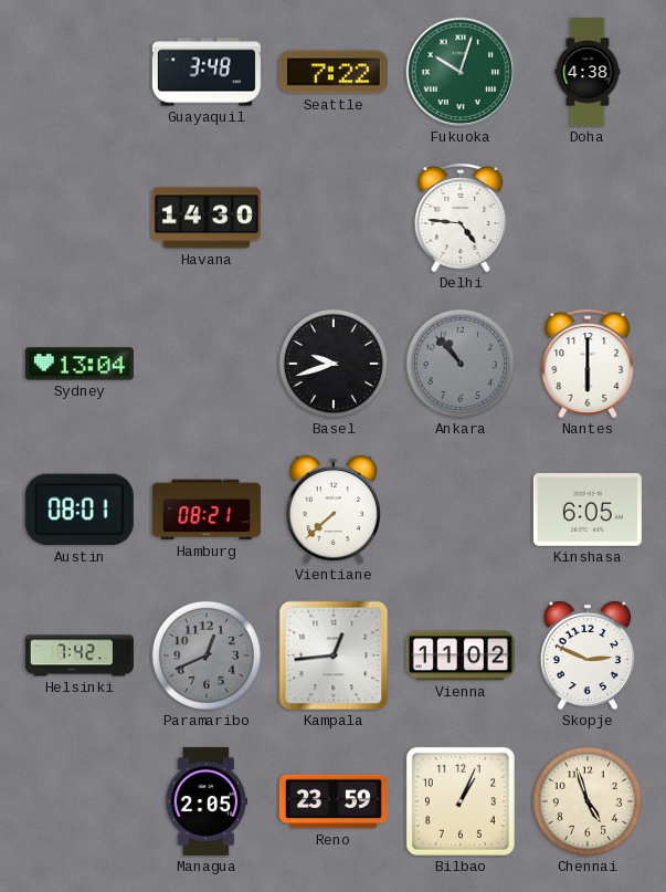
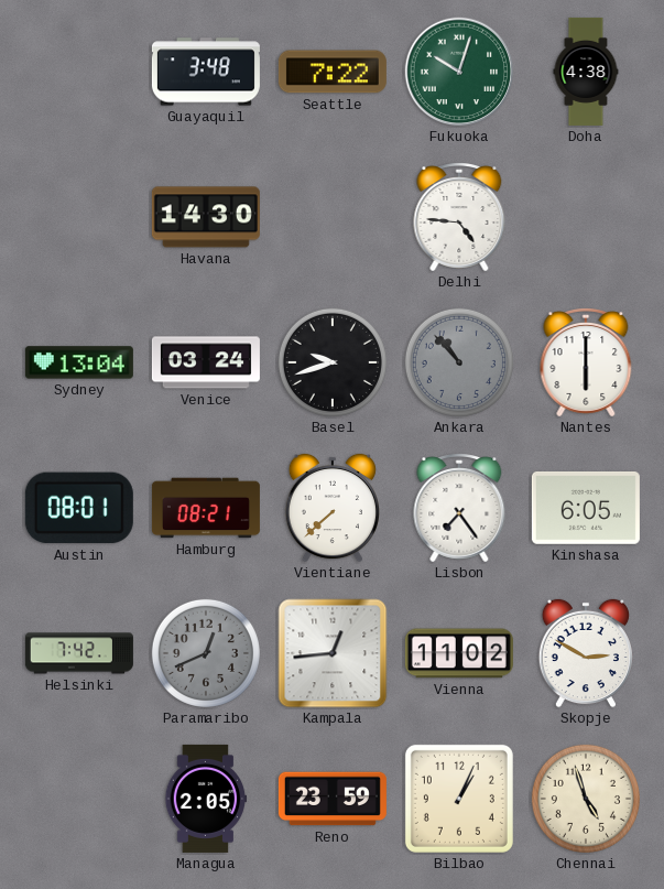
Venice: none -> 03:24
Lisbon: none -> 7:24
Skopje: 2:49 -> 2:50
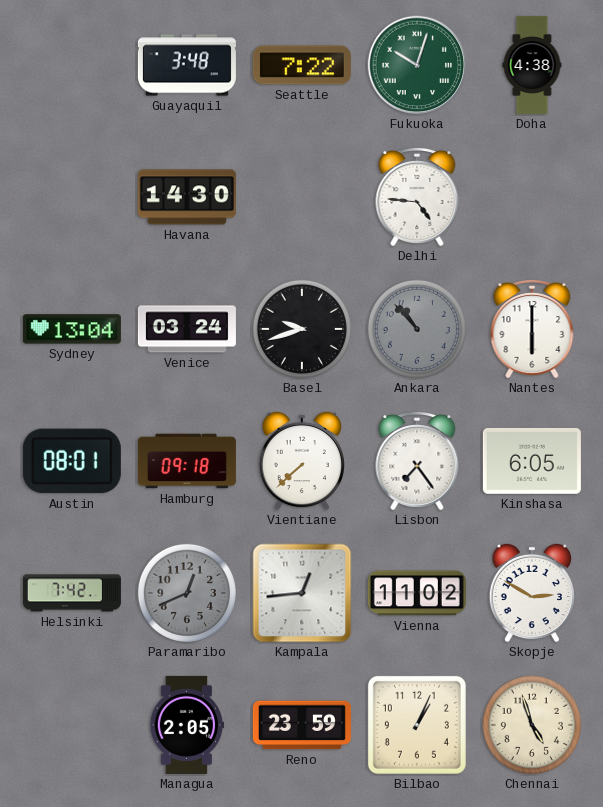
Hamburg: 08:21 -> 09:18
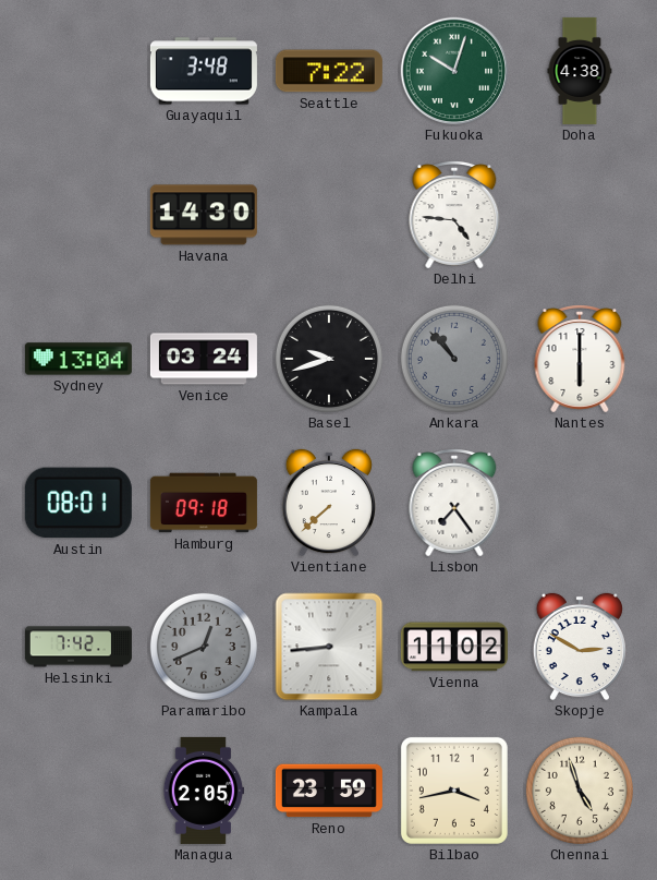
Kinshasa: 6:05 -> none
Kampala: 12:44 -> 8:44
Bilbao: 1:04 -> 3:43
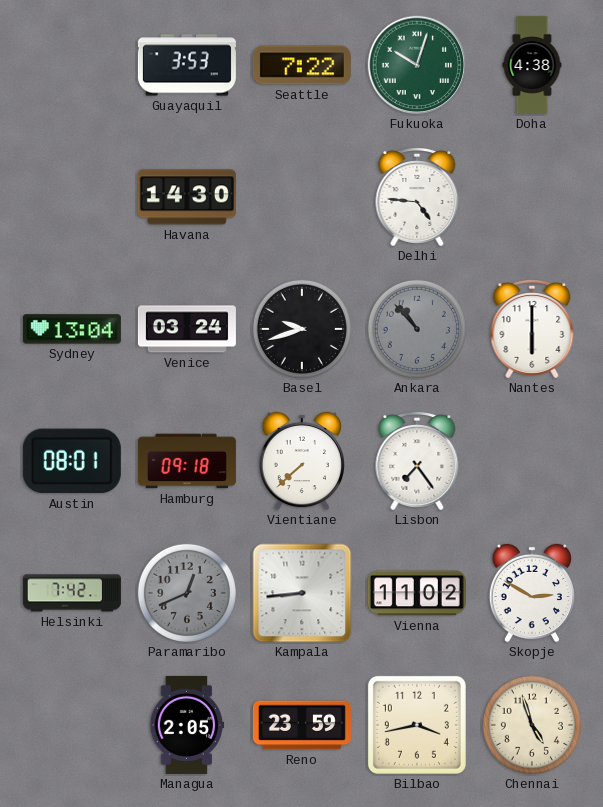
Guayaquil: 3:48 -> 3:53
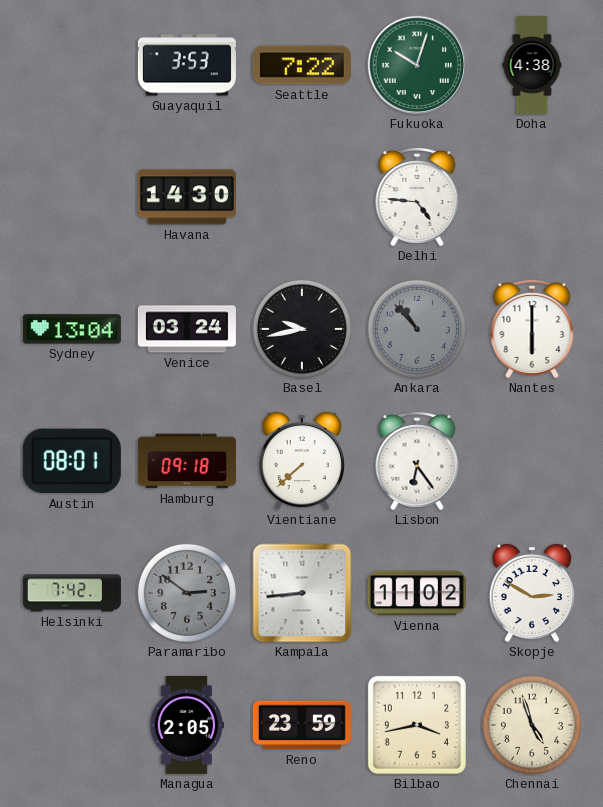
Basel: 9:42 -> 9:43
Lisbon: 7:24 -> 6:24
Paramaribo: 12:41 -> 2:51
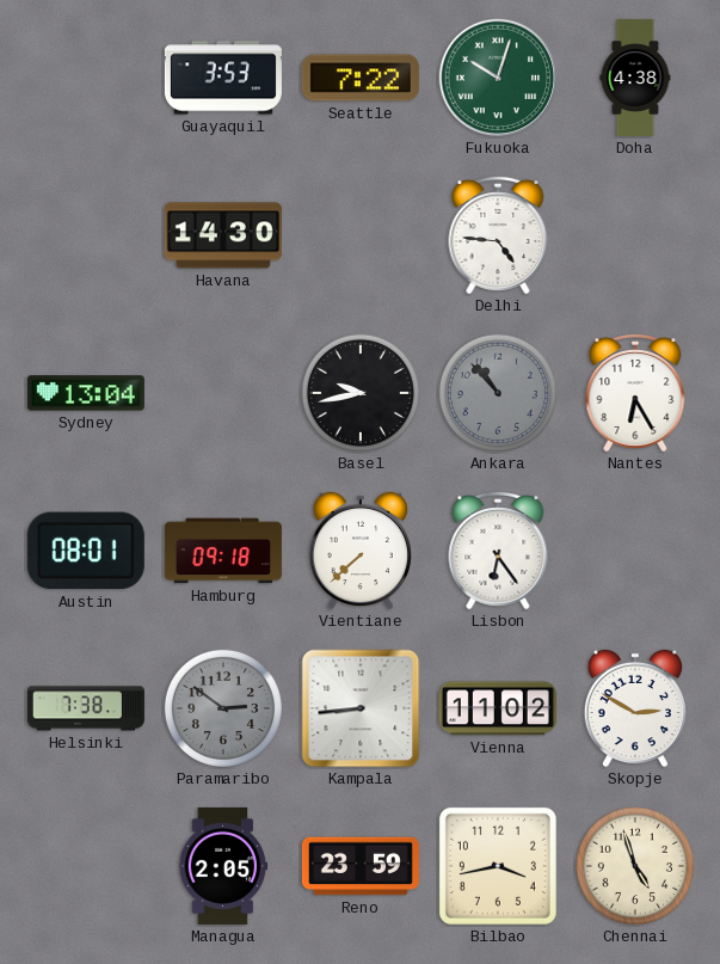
Venice: 03:24 -> none
Nantes: 6:00 -> 6:25
Helsinki: 7:42 -> 7:38
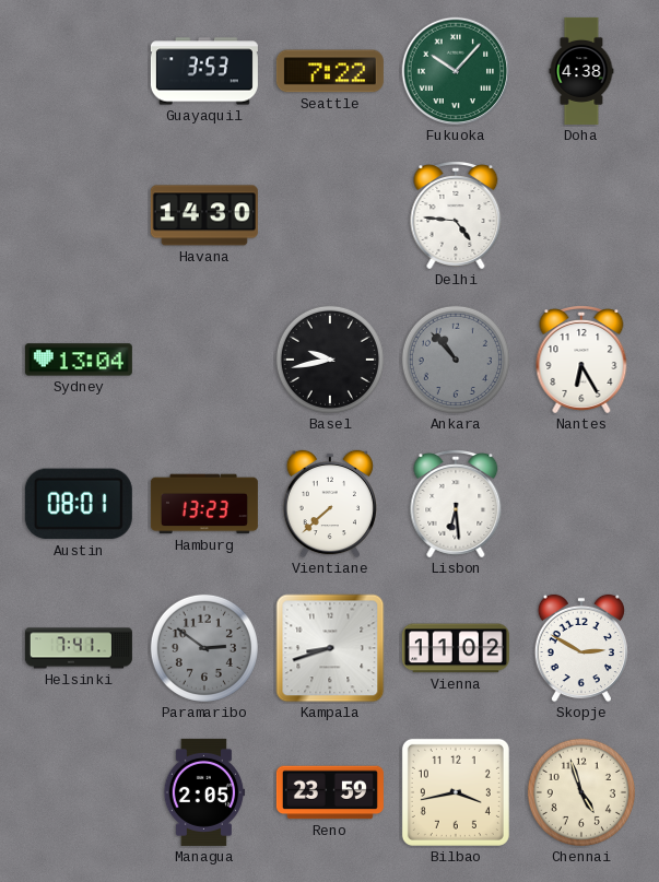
Fukuoka: 10:03 -> 10:07
Hamburg: 09:18 -> 13:23
Lisbon: 6:24 -> 6:29
Helsinki: 7:38 -> 7:41
Kampala: 8:44 -> 8:42
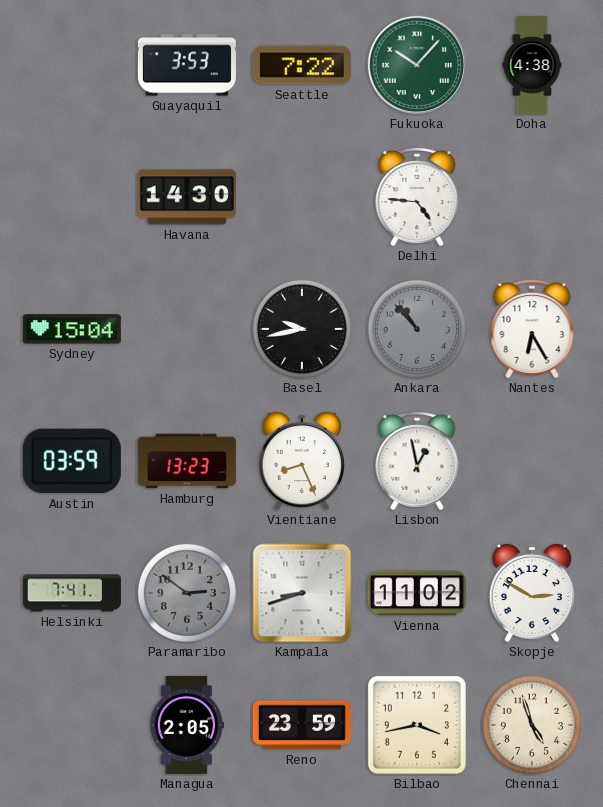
Sydney: 13:04 -> 15:04
Austin: 08:01 -> 03:59
Vientiane: 7:38 -> 8:26
Lisbon: 6:29 -> 12:58
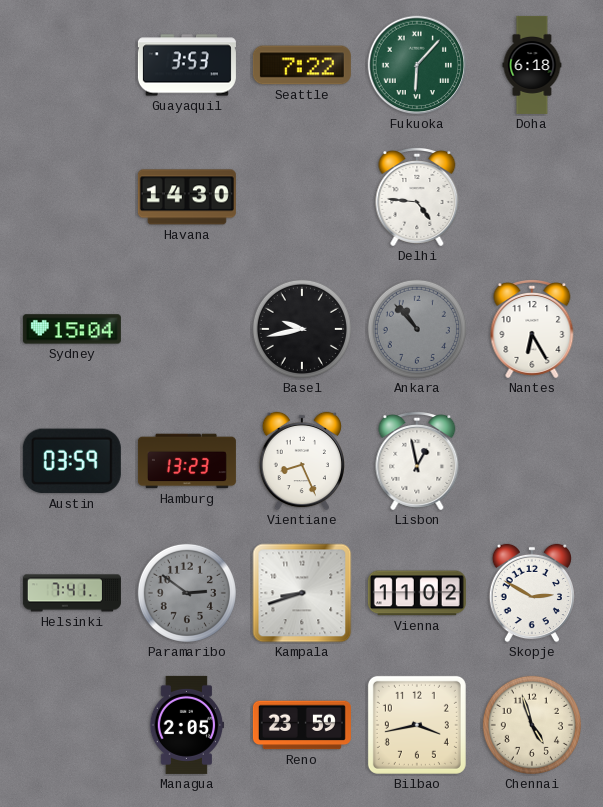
Fukuoka: 10:07 -> 6:07
Doha: 4:38 -> 6:18
